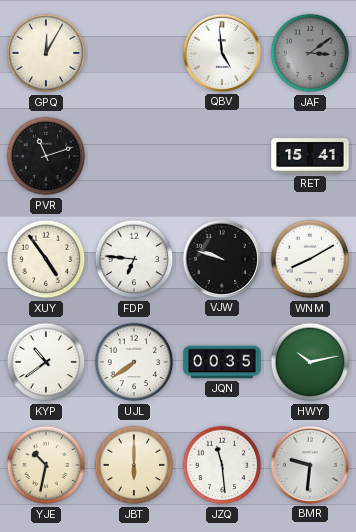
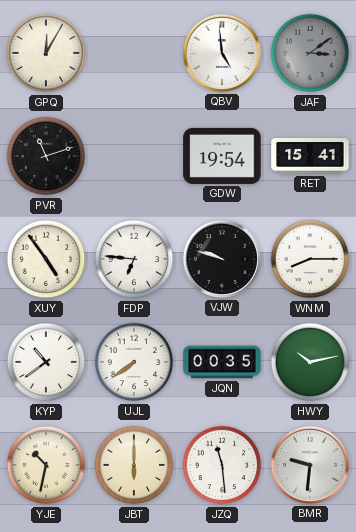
GDW: none -> 19:54
WNM: 8:10 -> 8:15
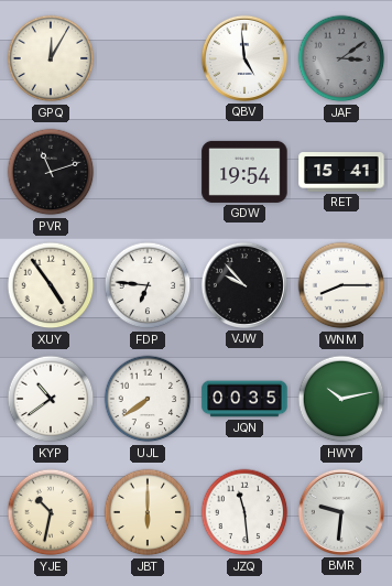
VJW: 9:48 -> 9:53
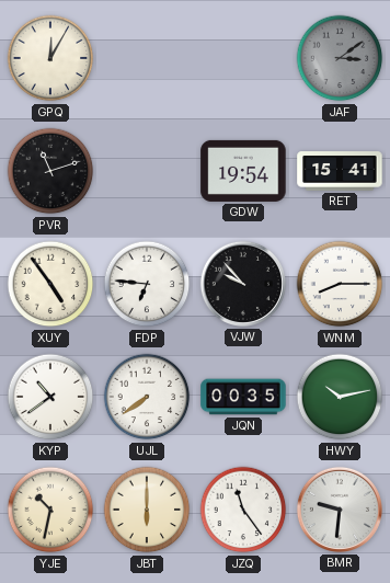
QBV: 4:59 -> none
JZQ: 11:29 -> 11:24
